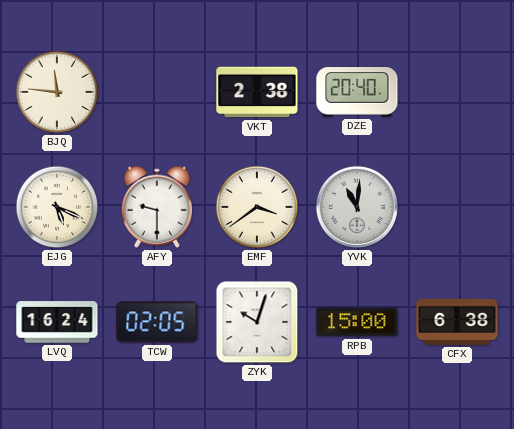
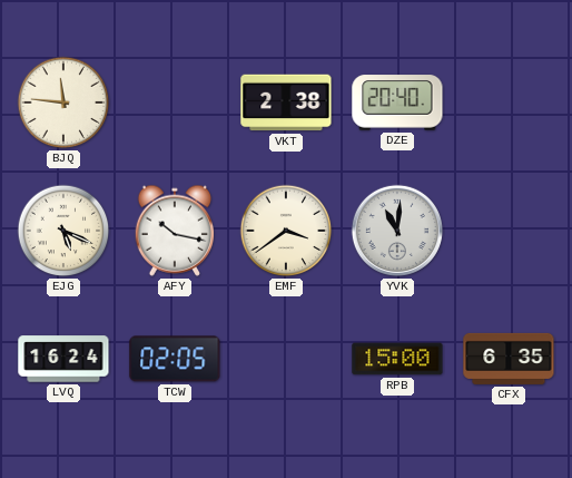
AFY: 9:30 -> 10:17
ZYK: 10:03 -> none
CFX: 6:38 -> 6:35
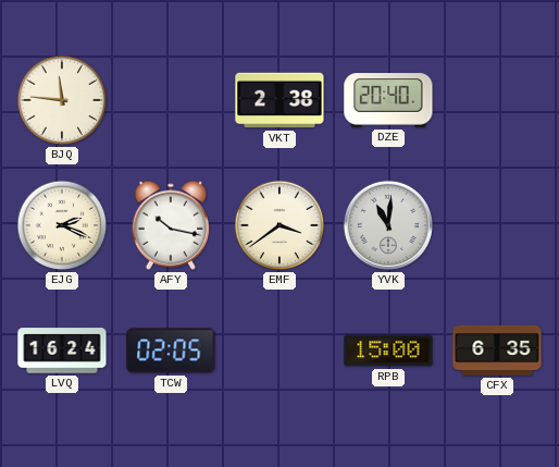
EJG: 5:19 -> 2:19
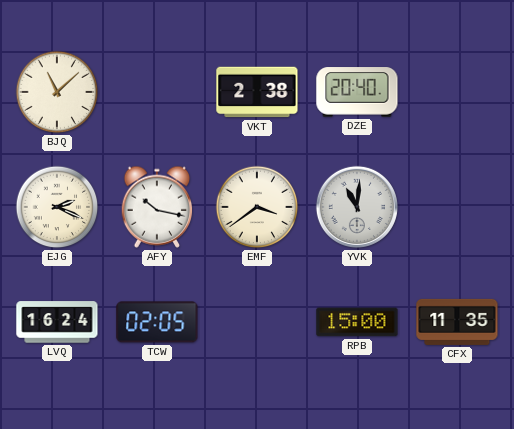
BJQ: 11:46 -> 11:08
CFX: 6:35 -> 11:35
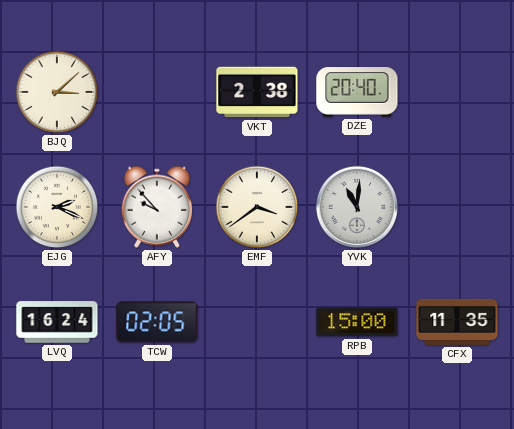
BJQ: 11:08 -> 3:08
AFY: 10:17 -> 9:53
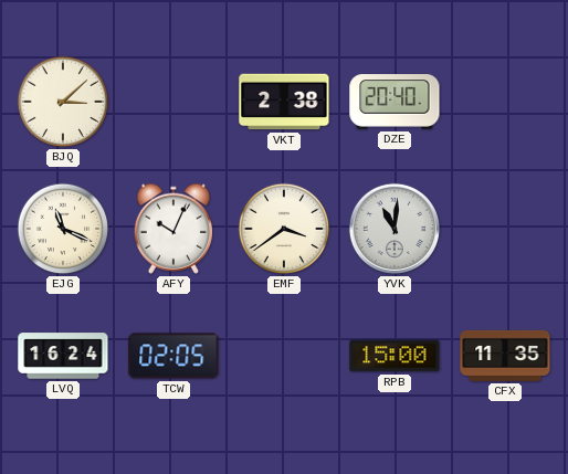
EJG: 2:19 -> 11:19
AFY: 9:53 -> 10:04
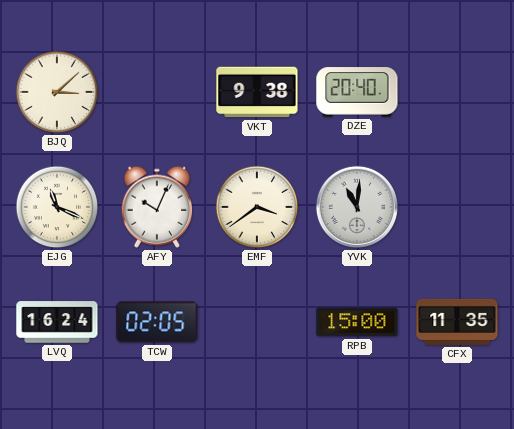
VKT: 2:38 -> 9:38
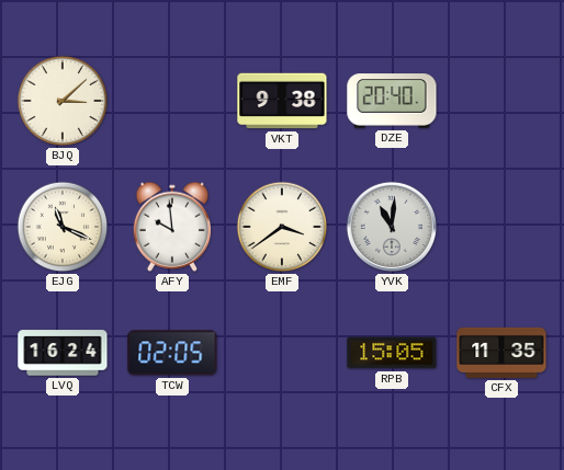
AFY: 10:04 -> 9:59
RPB: 15:00 -> 15:05
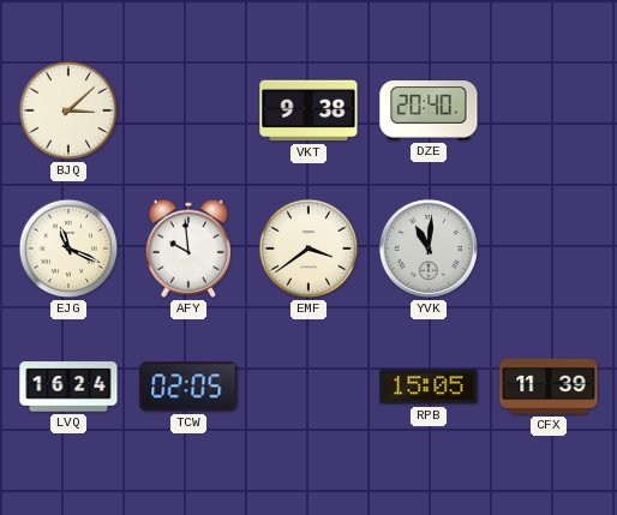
CFX: 11:35 -> 11:39
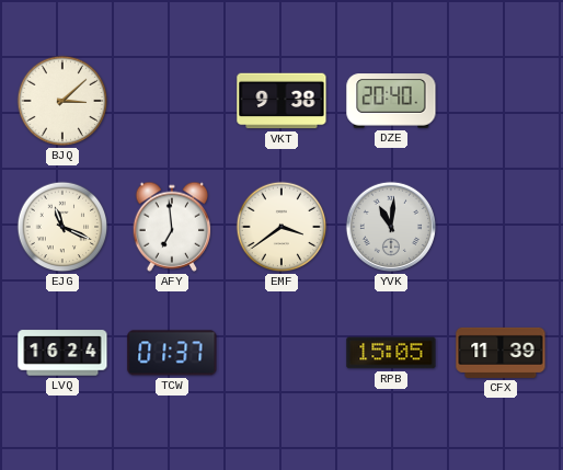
AFY: 9:59 -> 6:59
TCW: 02:05 -> 01:37
